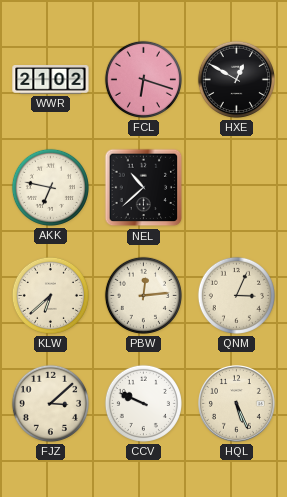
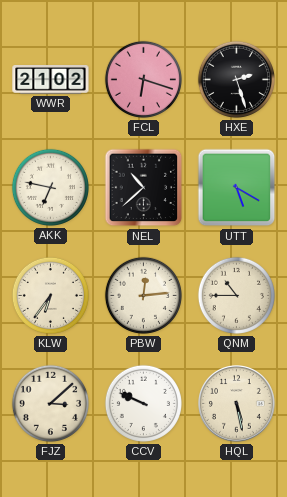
HXE: 12:50 -> 2:27
UTT: none -> 5:20
KLW: 6:38 -> 6:36
QNM: 3:04 -> 10:45
HQL: 5:26 -> 5:28
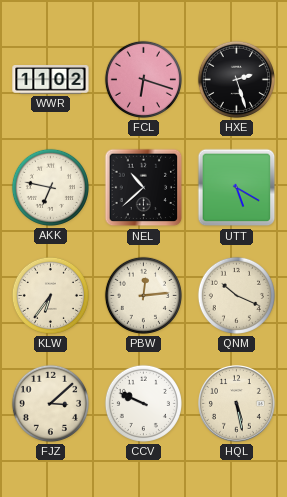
WWR: 21:02 -> 11:02
QNM: 10:45 -> 10:19
